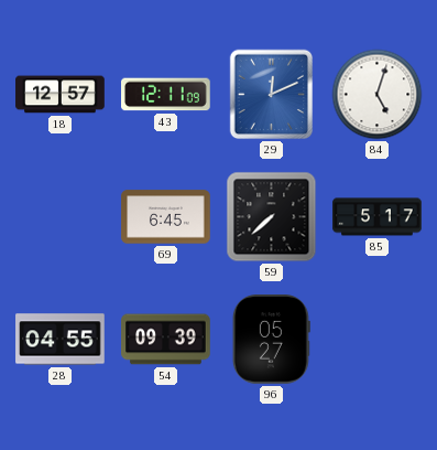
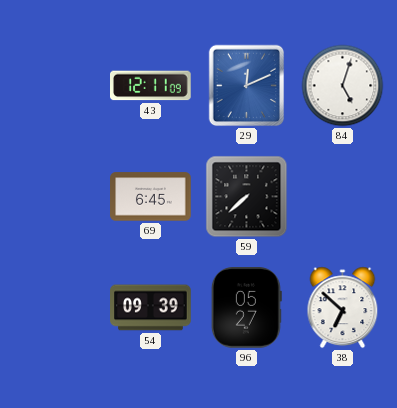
18: 12:57 -> none
85: 5:17 -> none
28: 04:55 -> none
38: none -> 6:52
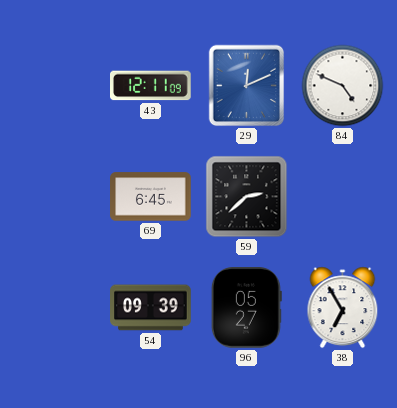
84: 5:03 -> 4:49
59: 7:38 -> 2:38
38: 6:52 -> 6:55
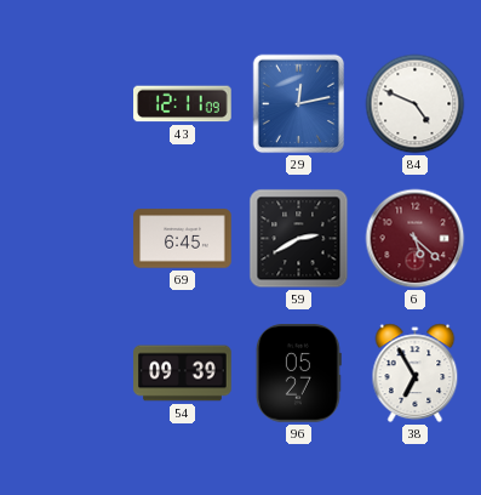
29: 12:11 -> 12:13
59: 2:38 -> 2:40
6: none -> 5:22
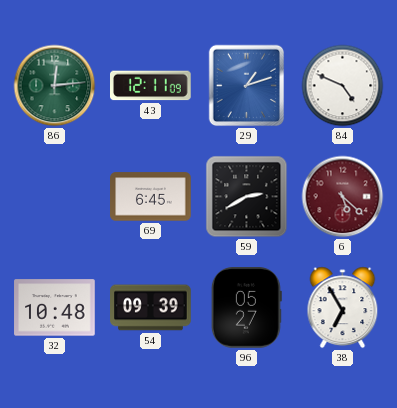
86: none -> 12:14
29: 12:13 -> 1:12
32: none -> 10:48
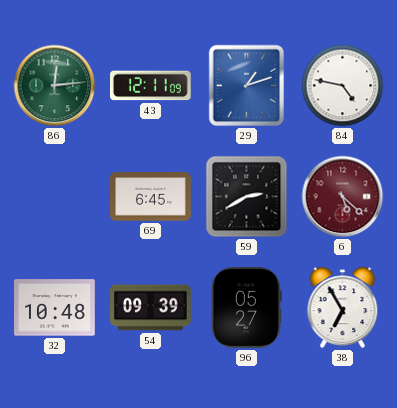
84: 4:49 -> 4:47
